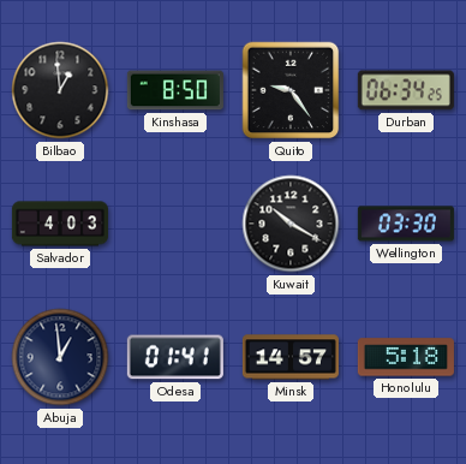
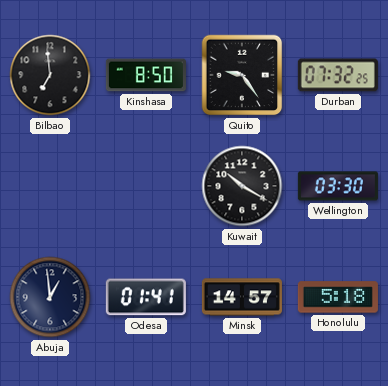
Bilbao: 12:59 -> 6:59
Durban: 06:34 -> 07:32
Salvador: 4:03 -> none
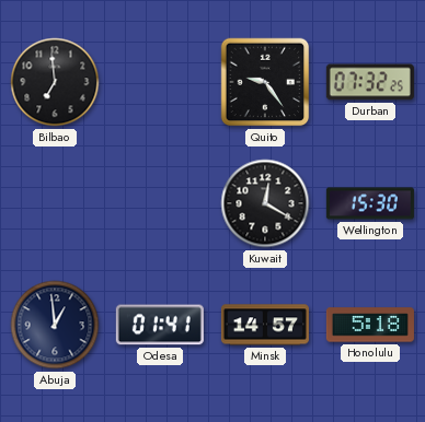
Kinshasa: 8:50 -> none
Kuwait: 10:20 -> 12:20
Wellington: 03:30 -> 15:30
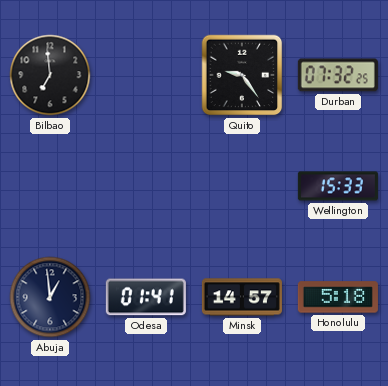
Kuwait: 12:20 -> none
Wellington: 15:30 -> 15:33
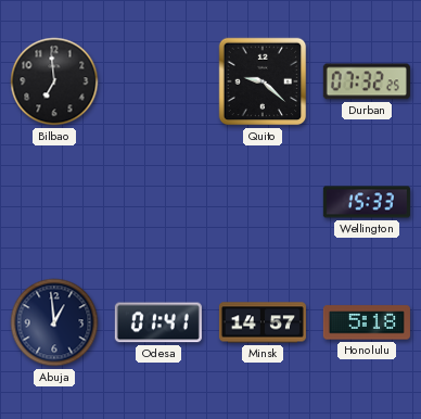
Quito: 9:24 -> 9:22
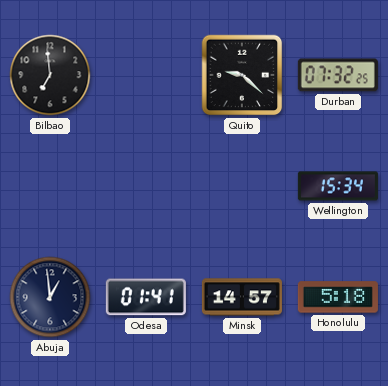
Wellington: 15:33 -> 15:34
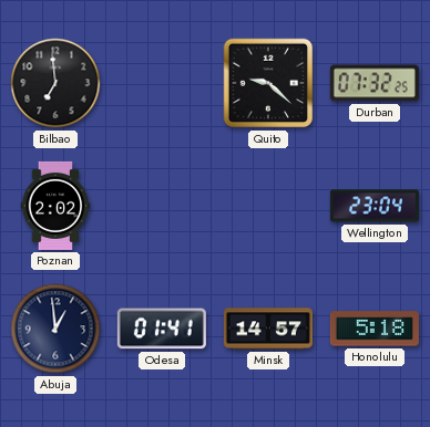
Poznan: none -> 2:02
Wellington: 15:34 -> 23:04
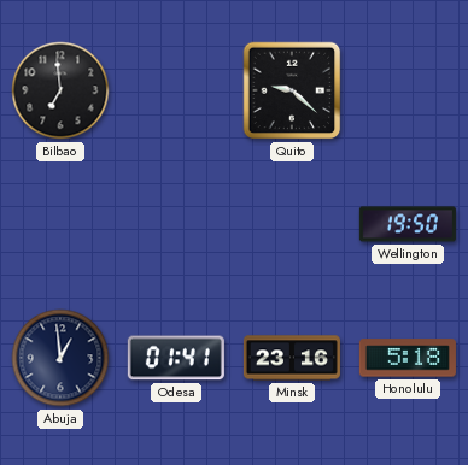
Durban: 07:32 -> none
Poznan: 2:02 -> none
Wellington: 23:04 -> 19:50
Minsk: 14:57 -> 23:16
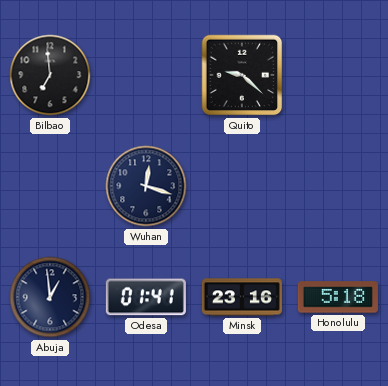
Wuhan: none -> 12:18
Wellington: 19:50 -> none
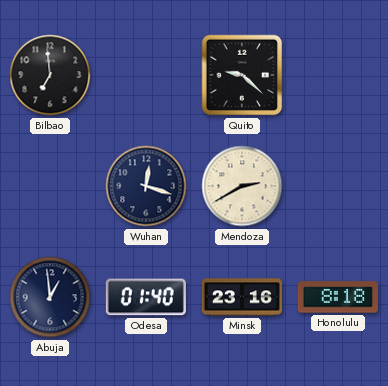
Mendoza: none -> 2:40
Odesa: 01:41 -> 01:40
Honolulu: 5:18 -> 8:18
